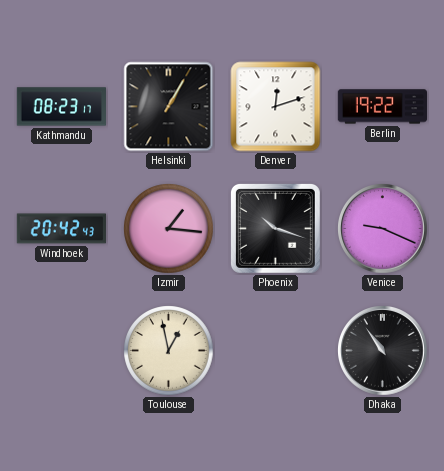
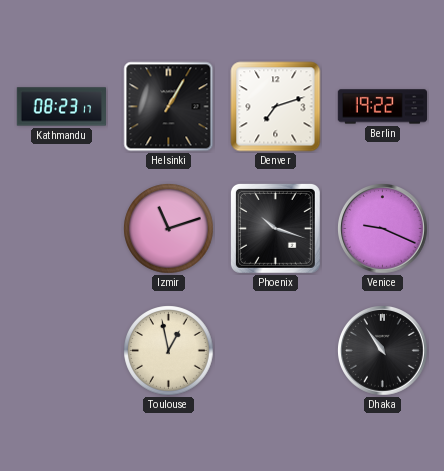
Denver: 12:12 -> 7:12
Windhoek: 20:42 -> none
Izmir: 1:16 -> 11:12
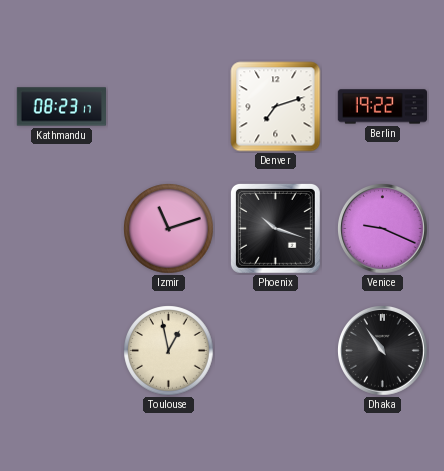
Helsinki: 1:05 -> none
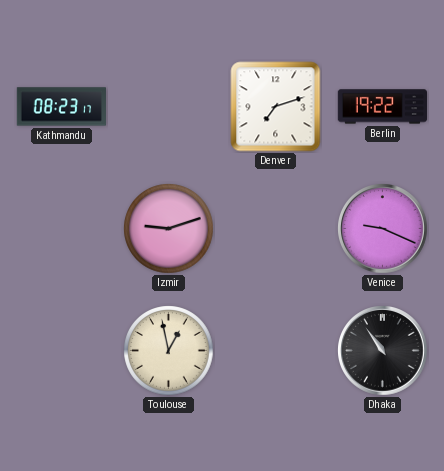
Izmir: 11:12 -> 9:12
Phoenix: 10:18 -> none
